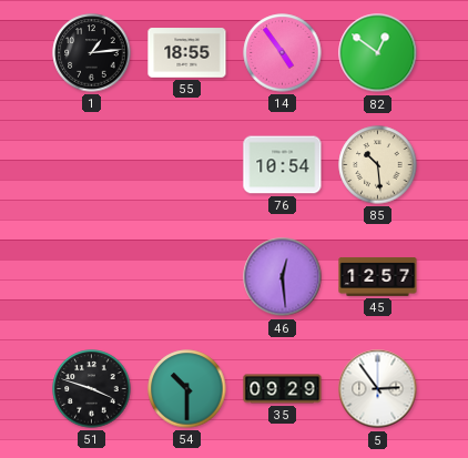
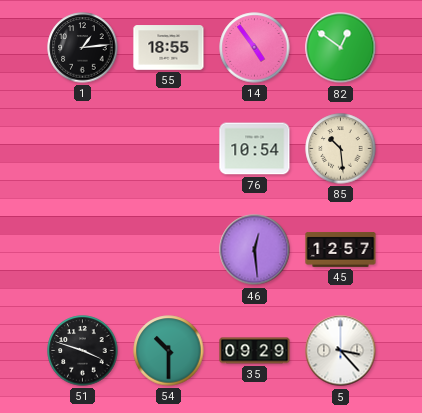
5: 2:54 -> 3:23
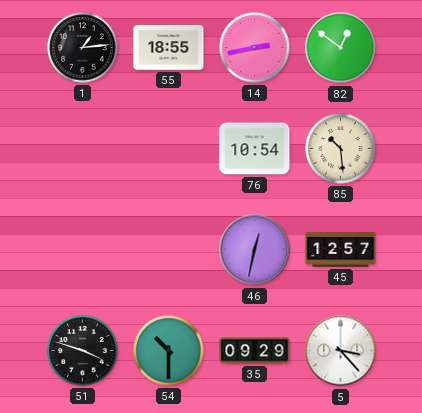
14: 4:54 -> 2:43
46: 12:29 -> 12:32
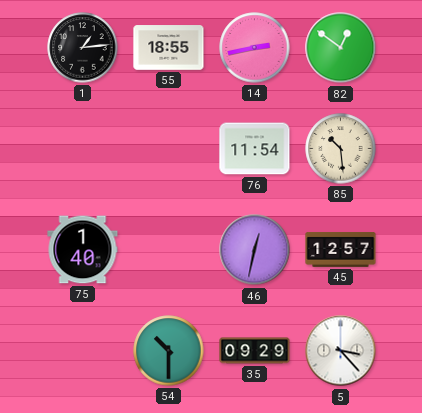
76: 10:54 -> 11:54
75: none -> 1:40
51: 3:48 -> none
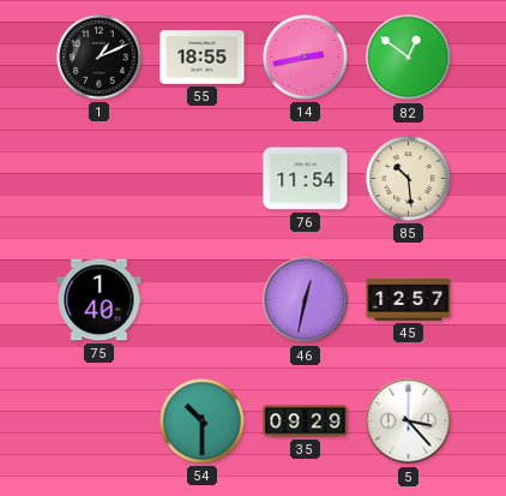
1: 1:14 -> 1:11
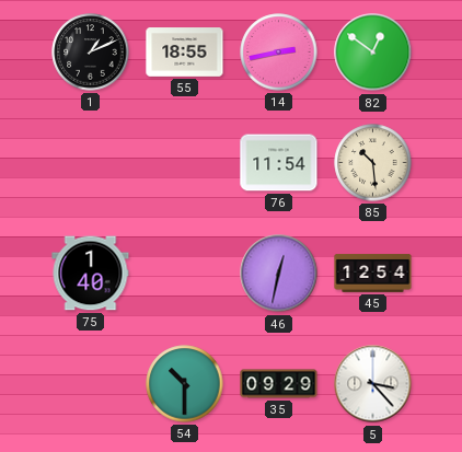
45: 12:57 -> 12:54
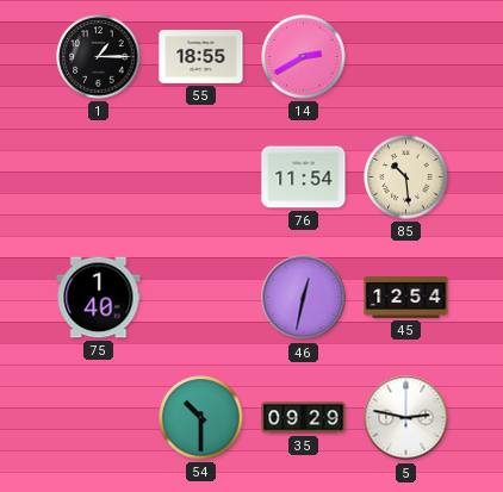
1: 1:11 -> 1:15
14: 2:43 -> 2:40
82: 12:51 -> none
5: 3:23 -> 2:47
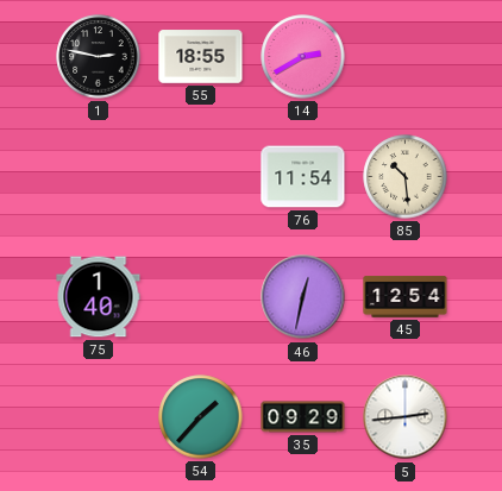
1: 1:15 -> 2:47
54: 10:30 -> 1:37
5: 2:47 -> 2:44
